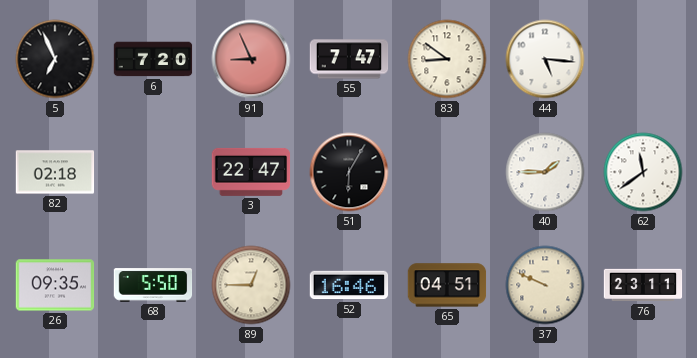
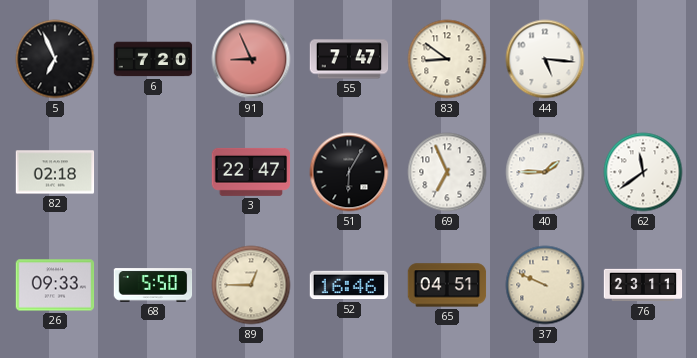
69: none -> 6:56
26: 09:35 -> 09:33
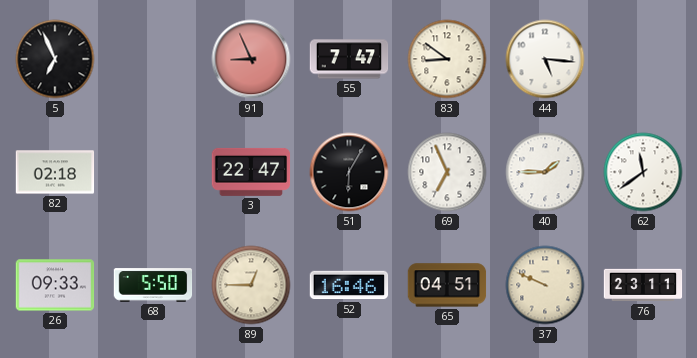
6: 7:20 -> none
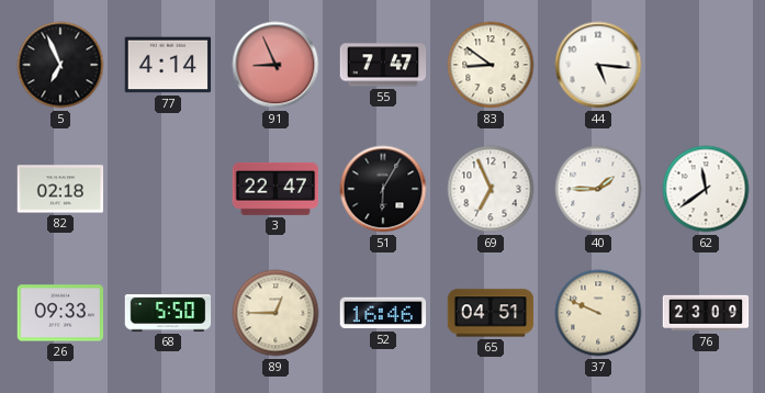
77: none -> 4:14
76: 23:11 -> 23:09
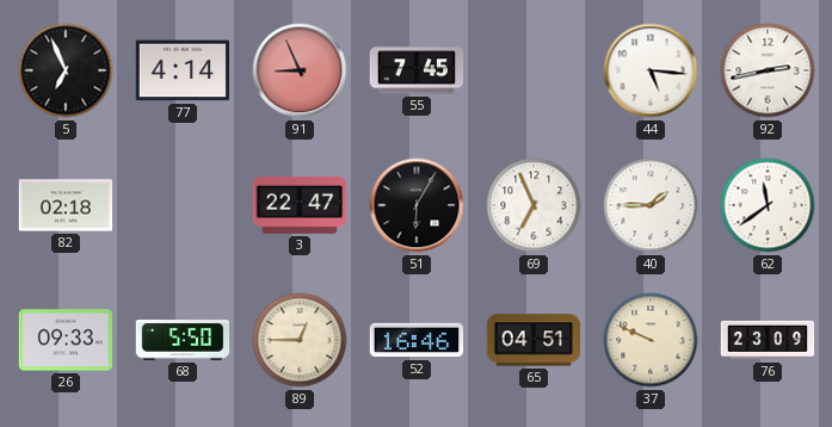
55: 7:47 -> 7:45
83: 8:51 -> none
92: none -> 2:43
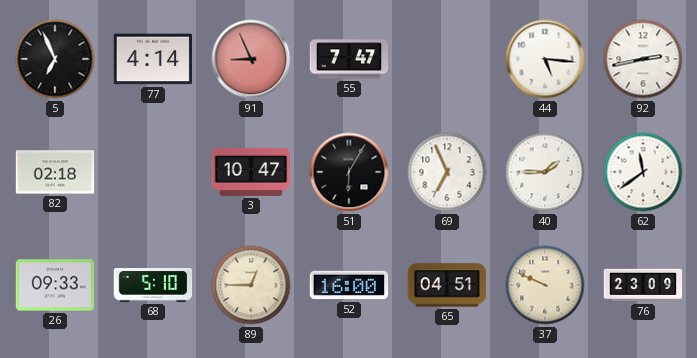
55: 7:45 -> 7:47
3: 22:47 -> 10:47
68: 5:50 -> 5:10
52: 16:46 -> 16:00
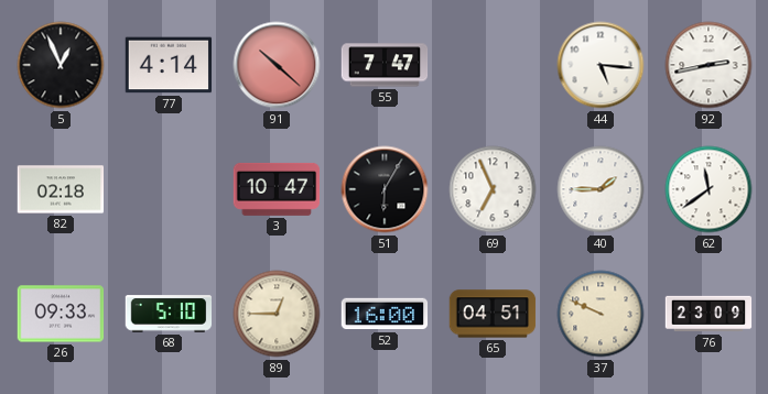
5: 6:56 -> 12:56
91: 8:56 -> 10:22
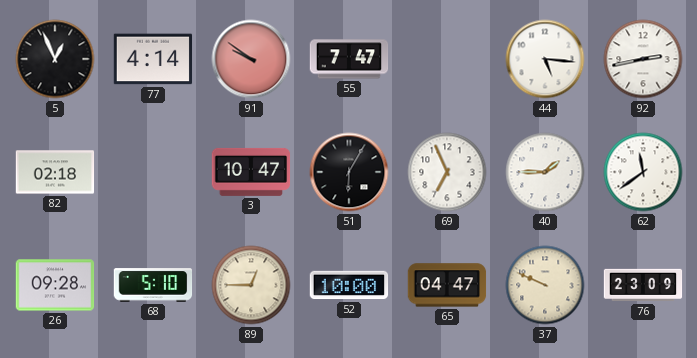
91: 10:22 -> 9:51
26: 09:33 -> 09:28
52: 16:00 -> 10:00
65: 04:51 -> 04:47
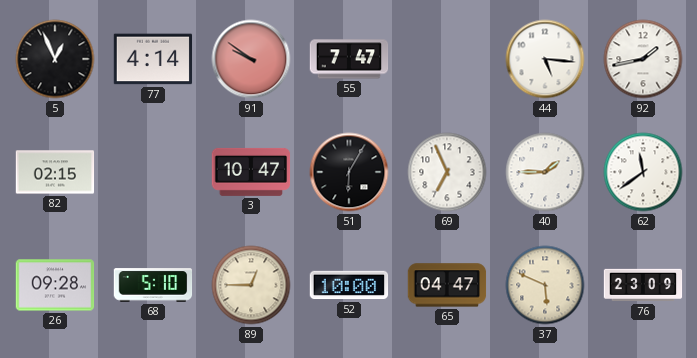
92: 2:43 -> 1:43
82: 02:18 -> 02:15
37: 9:49 -> 5:49
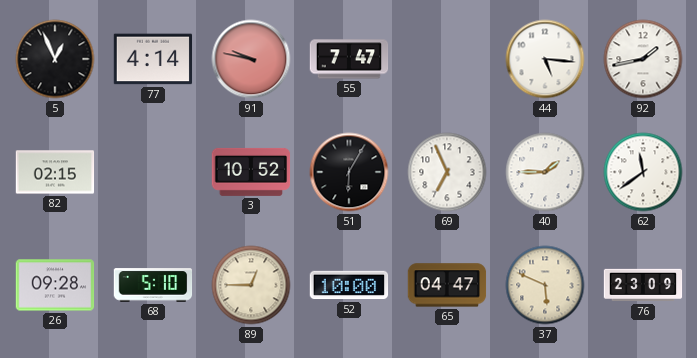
91: 9:51 -> 9:47
3: 10:47 -> 10:52
